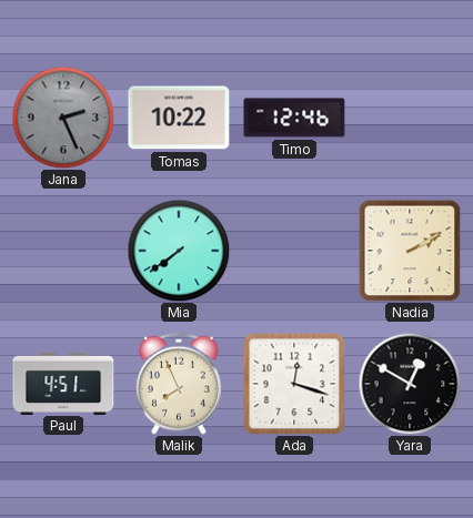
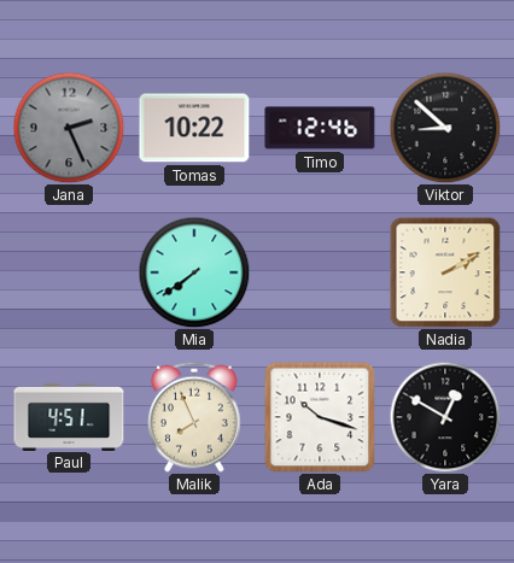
Viktor: none -> 8:52
Ada: 12:18 -> 10:18
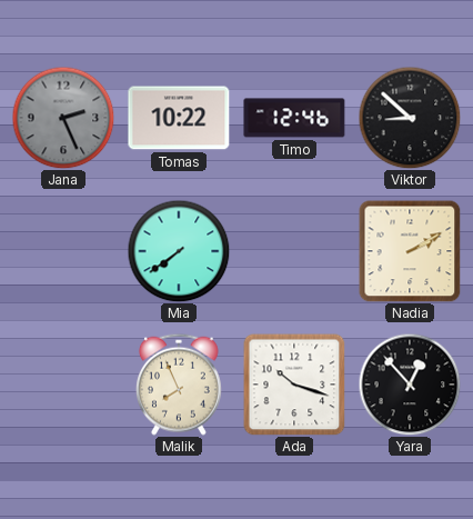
Paul: 4:51 -> none
Yara: 12:50 -> 12:53
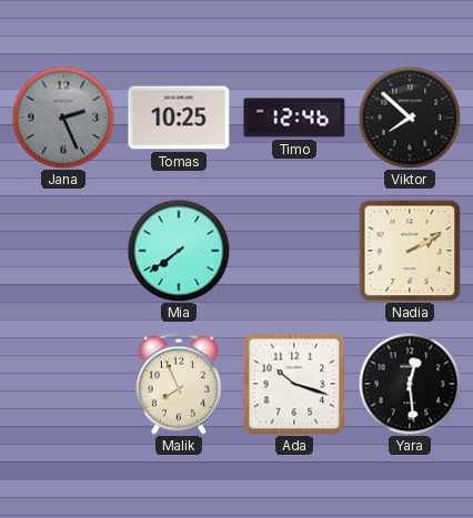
Tomas: 10:22 -> 10:25
Viktor: 8:52 -> 7:52
Yara: 12:53 -> 12:29
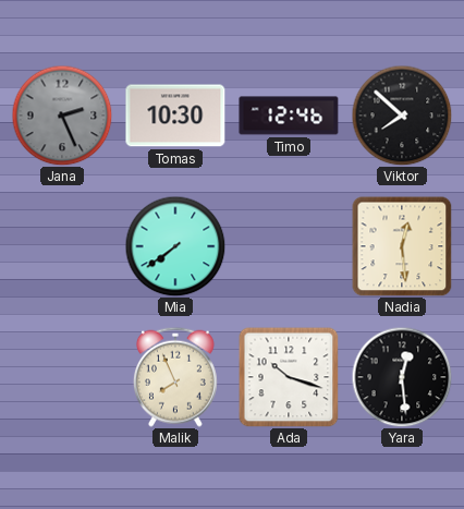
Tomas: 10:25 -> 10:30
Nadia: 2:10 -> 12:29
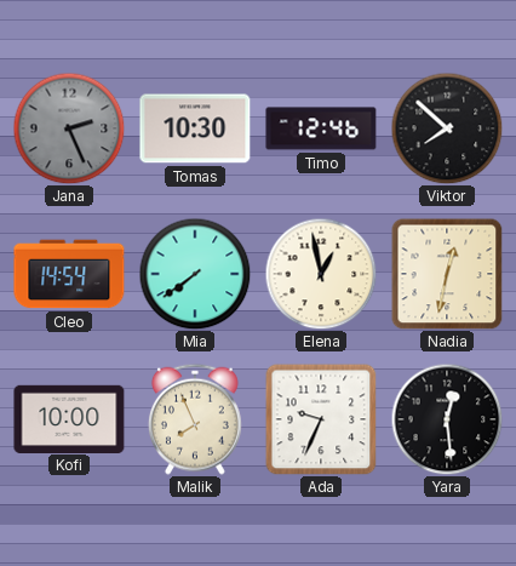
Cleo: none -> 14:54
Elena: none -> 12:58
Nadia: 12:29 -> 12:32
Kofi: none -> 10:00
Ada: 10:18 -> 9:34
